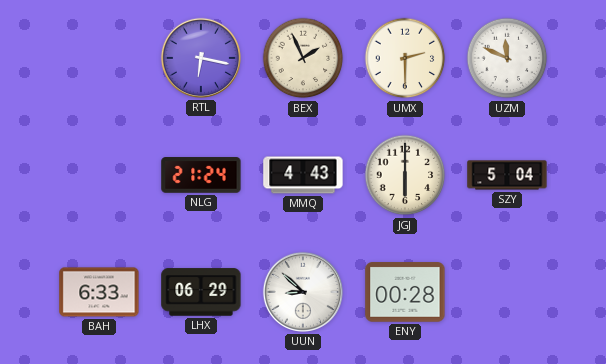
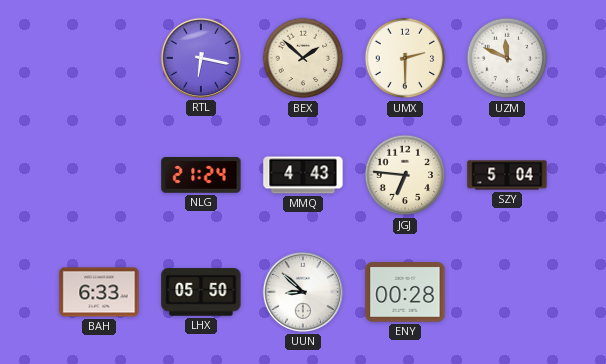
BEX: 1:56 -> 1:52
JGJ: 6:00 -> 6:46
LHX: 06:29 -> 05:50
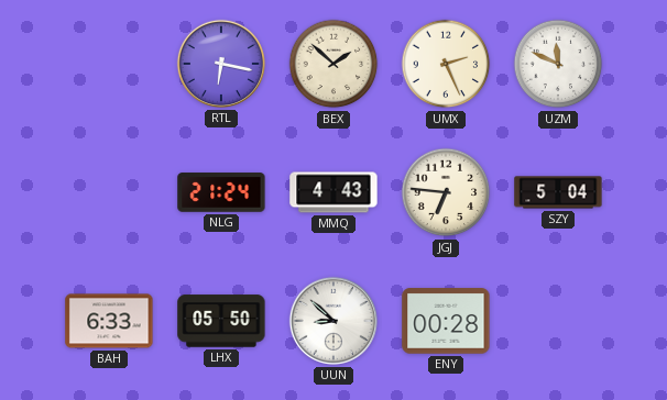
UMX: 2:30 -> 2:26
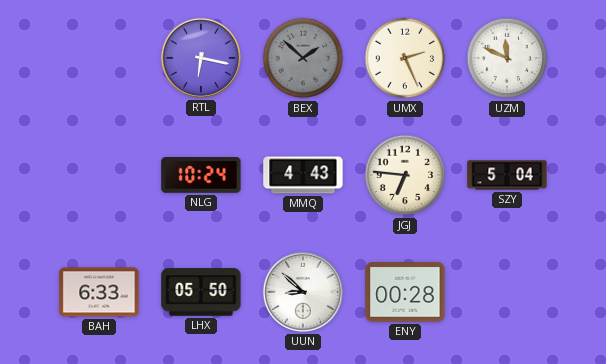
BEX dial: cream -> grey
NLG: 21:24 -> 10:24
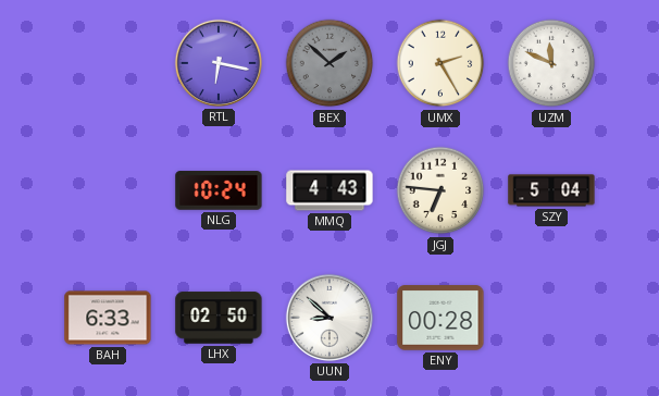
UMX: 2:26 -> 2:25
LHX: 05:50 -> 02:50
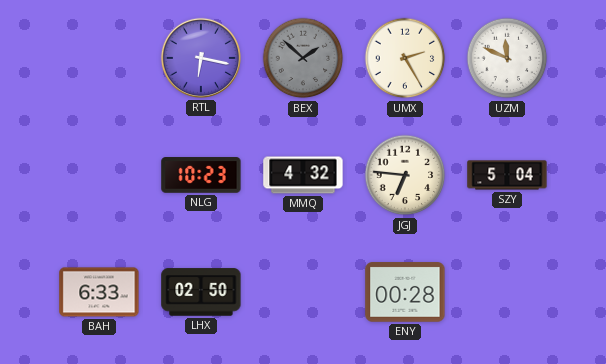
NLG: 10:24 -> 10:23
MMQ: 4:43 -> 4:32
UUN: 8:52 -> none
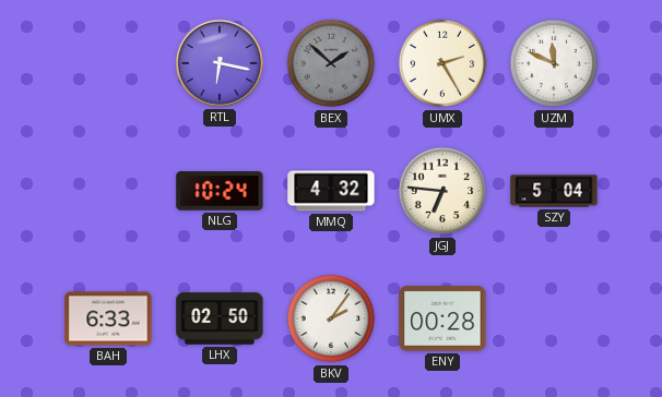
NLG: 10:23 -> 10:24
BKV: none -> 2:06
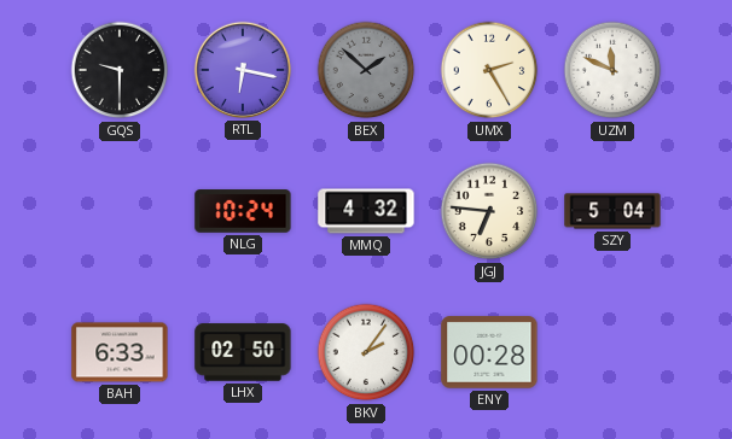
GQS: none -> 9:30
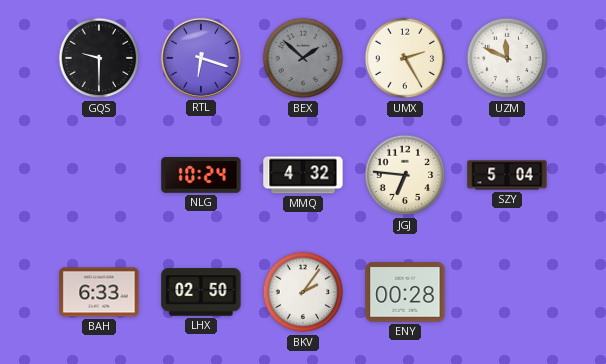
RTL: 6:17 -> 6:18
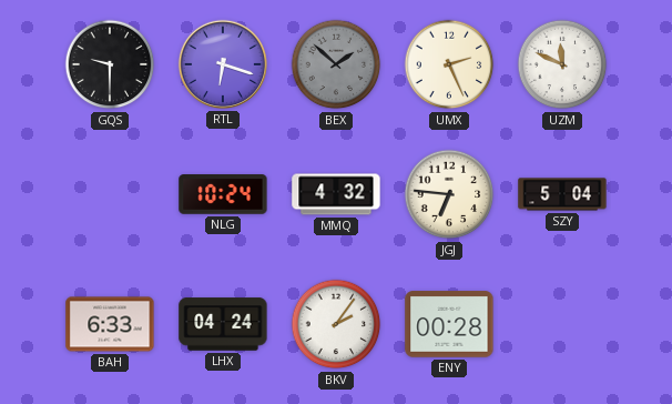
UMX: 2:25 -> 2:26
LHX: 02:50 -> 04:24
